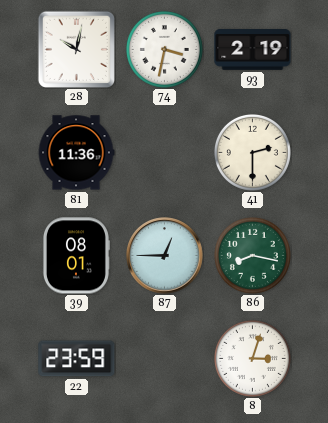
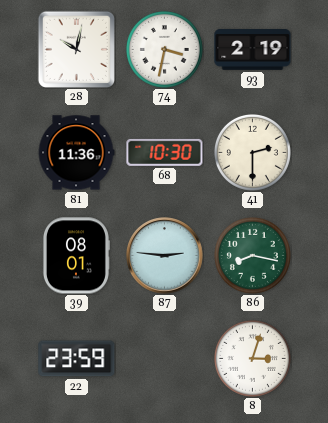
68: none -> 10:30
87: 12:45 -> 2:46
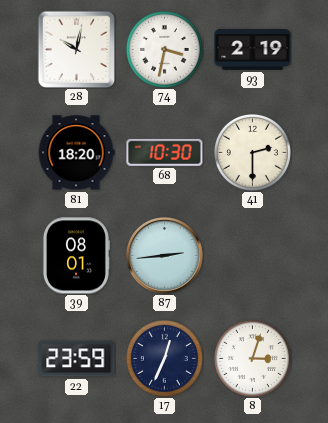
81: 11:36 -> 18:20
87: 2:46 -> 2:44
86: 8:17 -> none
17: none -> 12:34
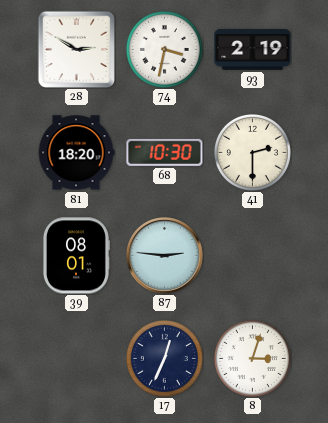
28: 10:02 -> 2:50
87: 2:44 -> 2:46
22: 23:59 -> none
